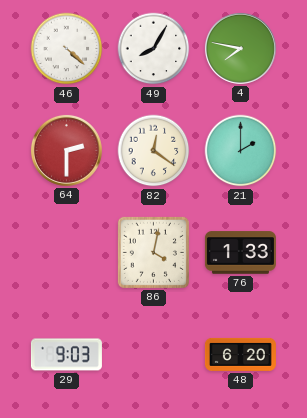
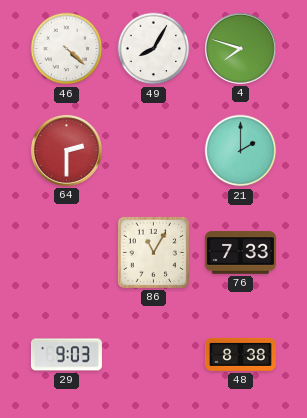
4: 7:47 -> 7:48
82: 12:21 -> none
86: 4:02 -> 11:05
76: 1:33 -> 7:33
48: 6:20 -> 8:38
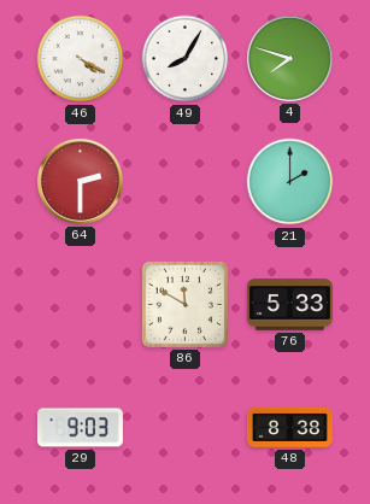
46: 4:22 -> 4:20
86: 11:05 -> 11:50
76: 7:33 -> 5:33
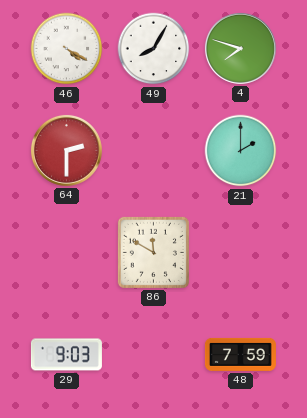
76: 5:33 -> none
48: 8:38 -> 7:59
